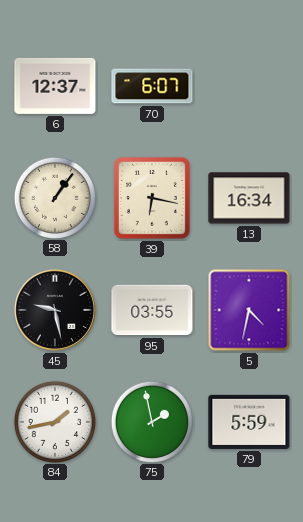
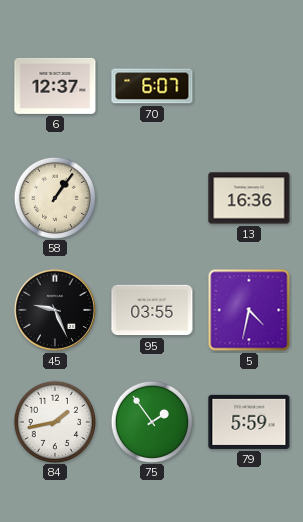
39: 6:17 -> none
13: 16:34 -> 16:36
45: 9:28 -> 9:26
75: 1:58 -> 1:54
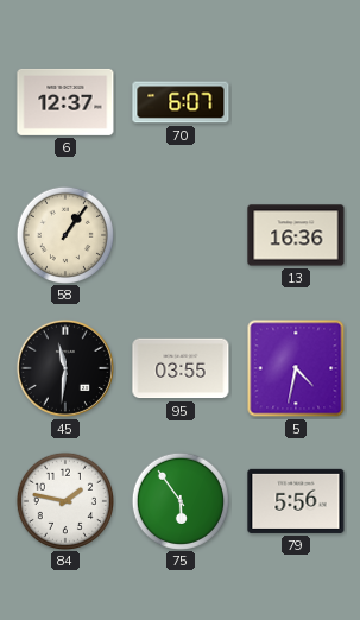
45: 9:26 -> 11:31
84: 1:43 -> 1:47
75: 1:54 -> 5:54
79: 5:59 -> 5:56
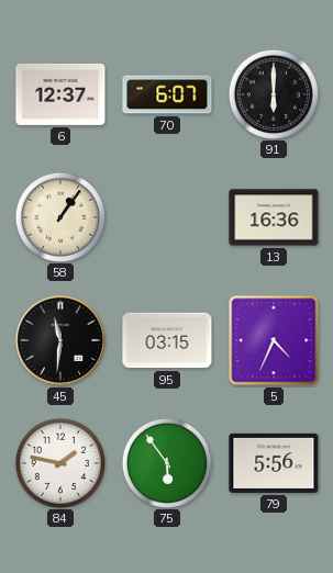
91: none -> 6:00
95: 03:55 -> 03:15
5: 4:32 -> 4:34
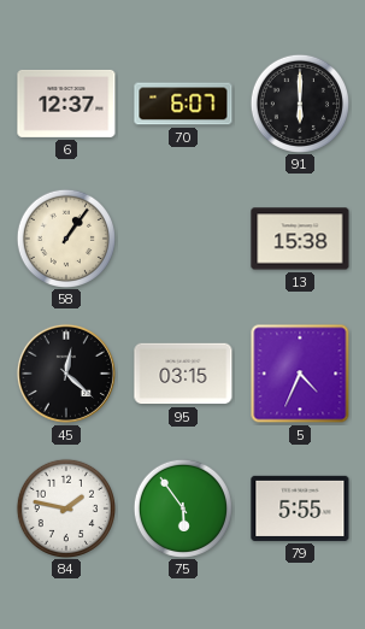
13: 16:36 -> 15:38
45: 11:31 -> 12:22
79: 5:56 -> 5:55
